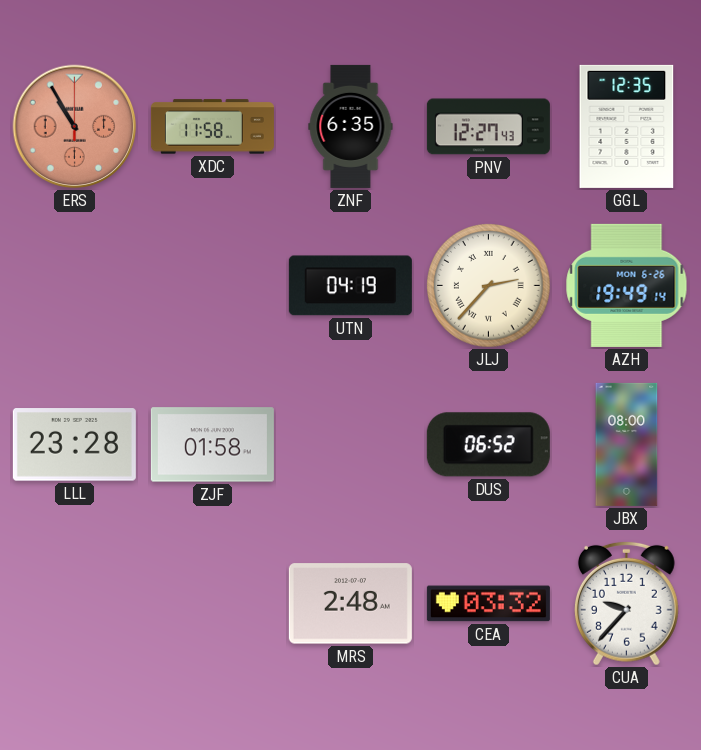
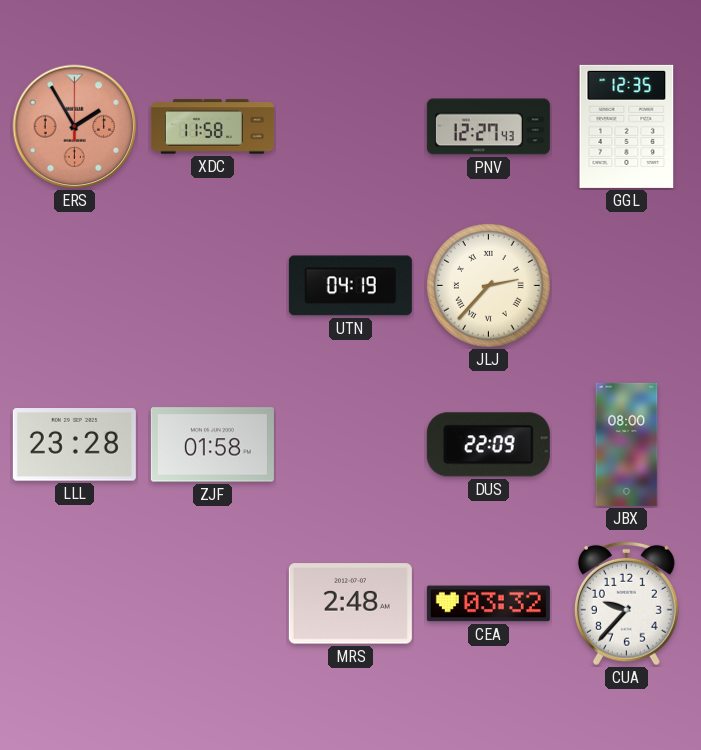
ERS: 10:55 -> 1:55
ZNF: 6:35 -> none
AZH: 19:49 -> none
DUS: 06:52 -> 22:09
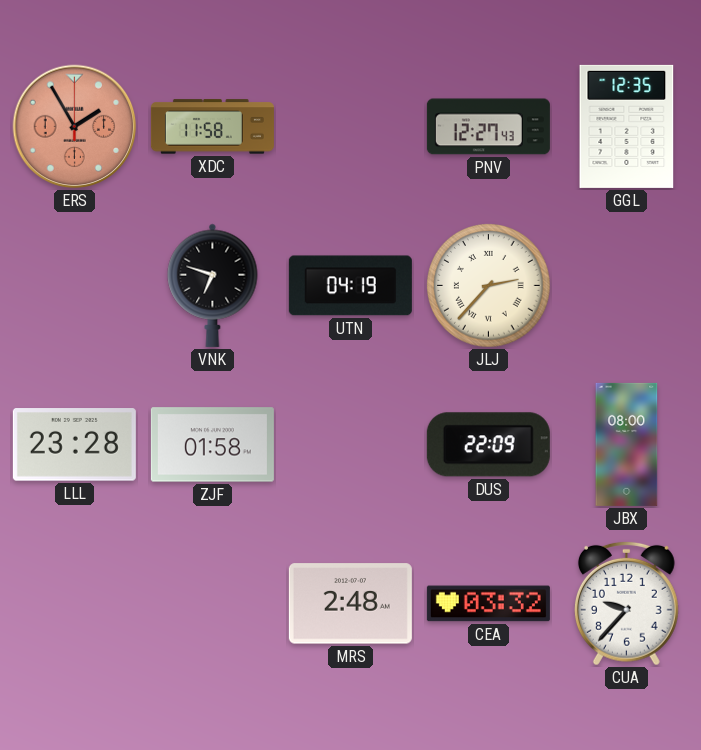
VNK: none -> 6:48
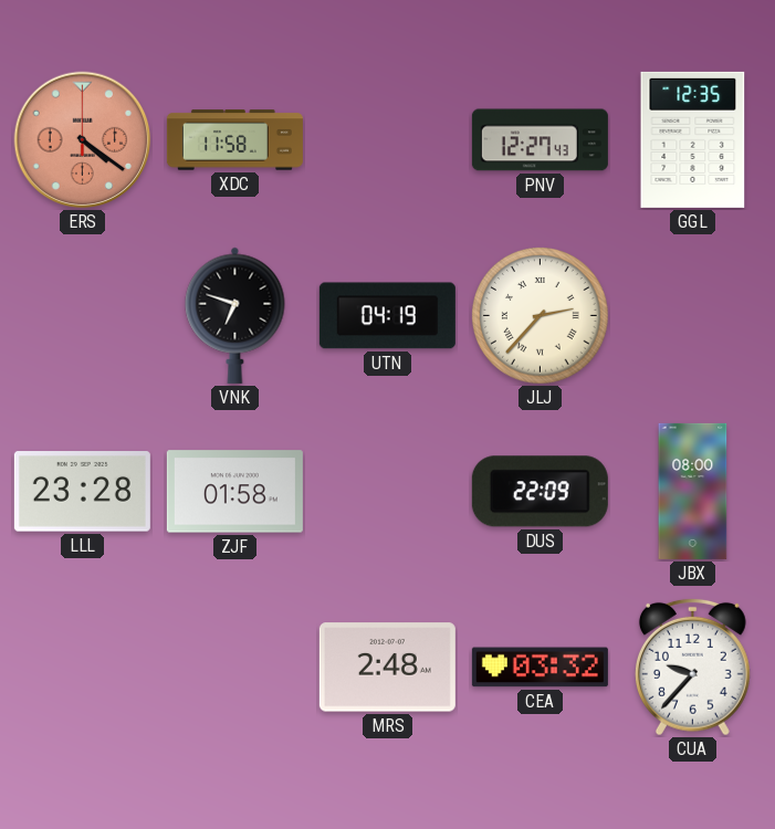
ERS: 1:55 -> 4:21
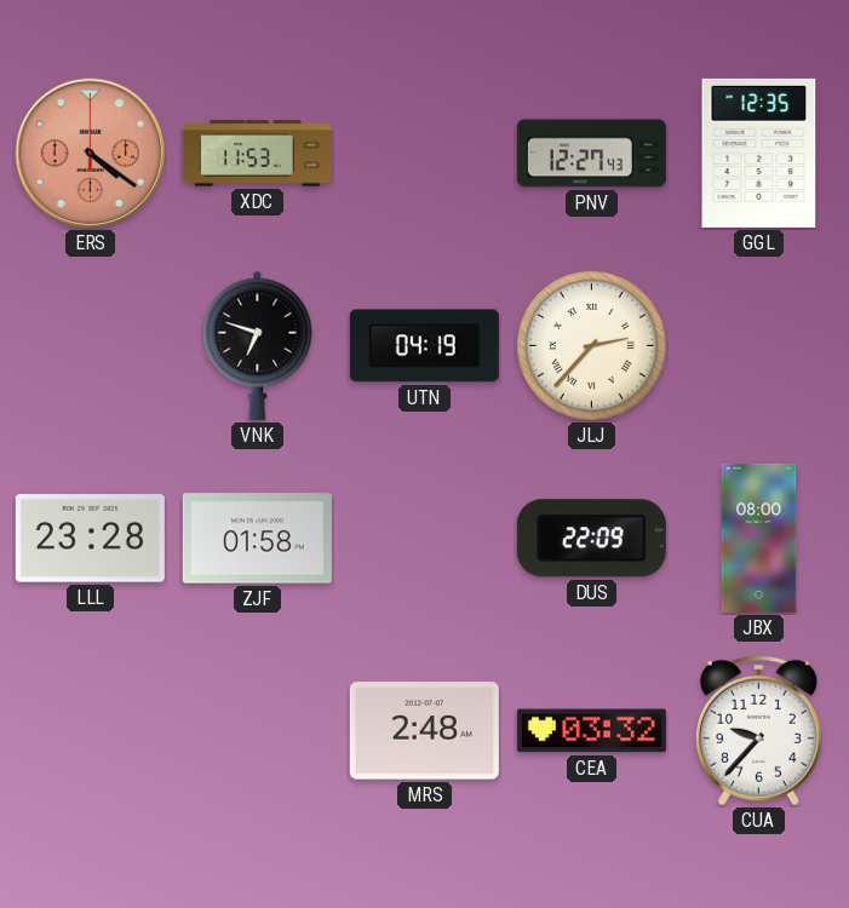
XDC: 11:58 -> 11:53
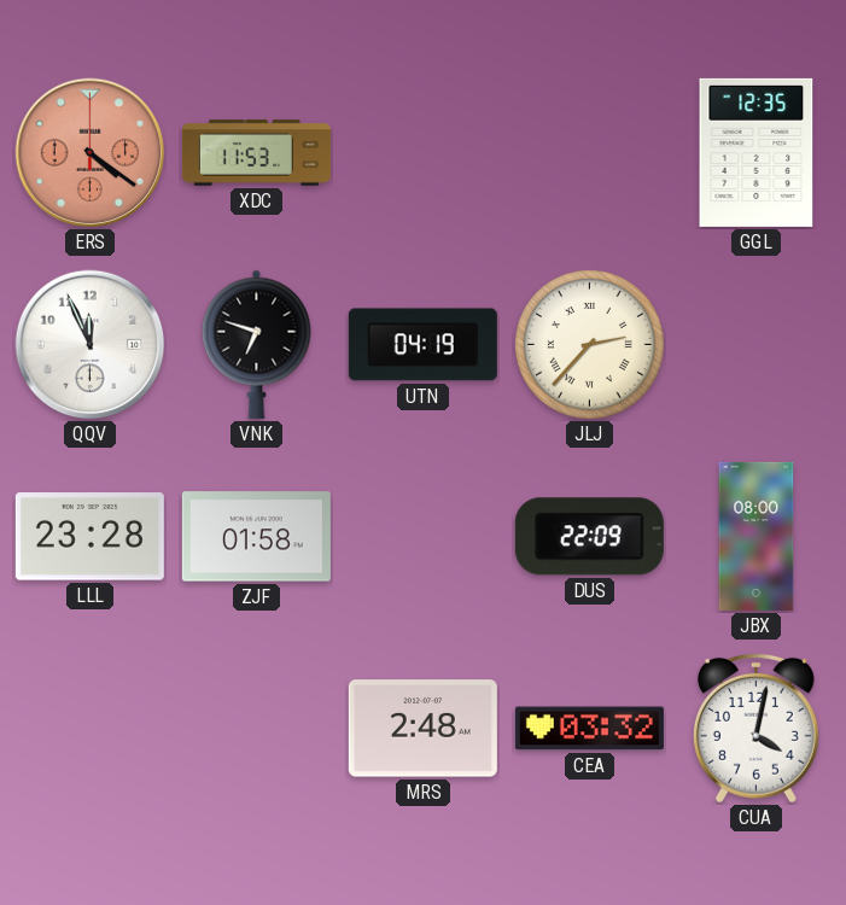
PNV: 12:27 -> none
QQV: none -> 11:56
CUA: 9:37 -> 4:02
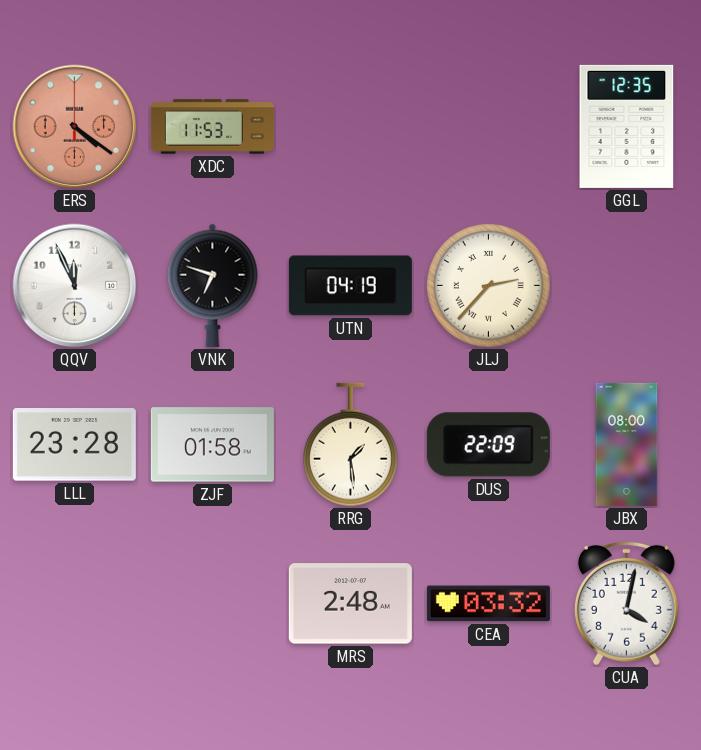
RRG: none -> 1:29
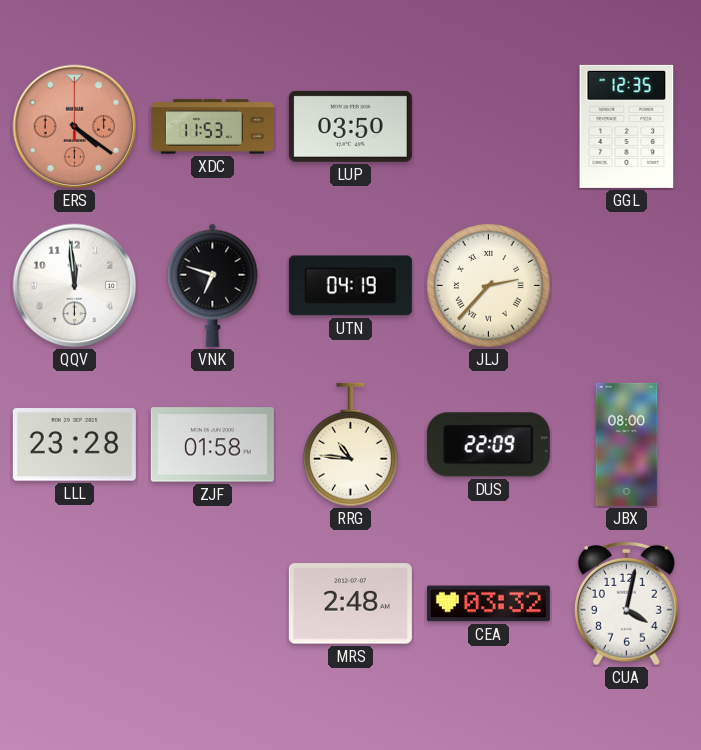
LUP: none -> 03:50
QQV: 11:56 -> 11:59
RRG: 1:29 -> 10:46
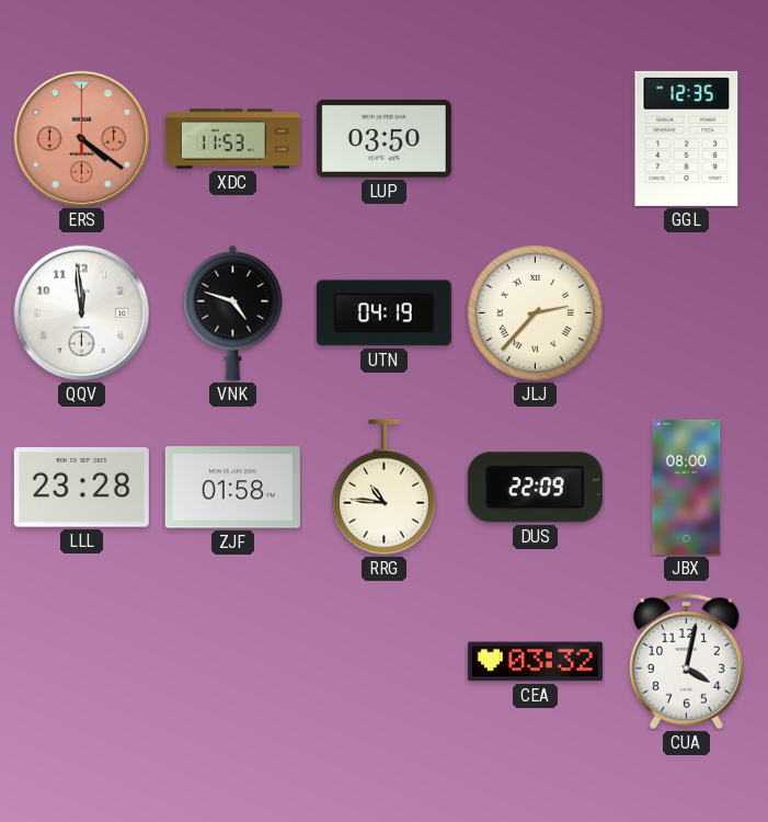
VNK: 6:48 -> 4:48
MRS: 2:48 -> none
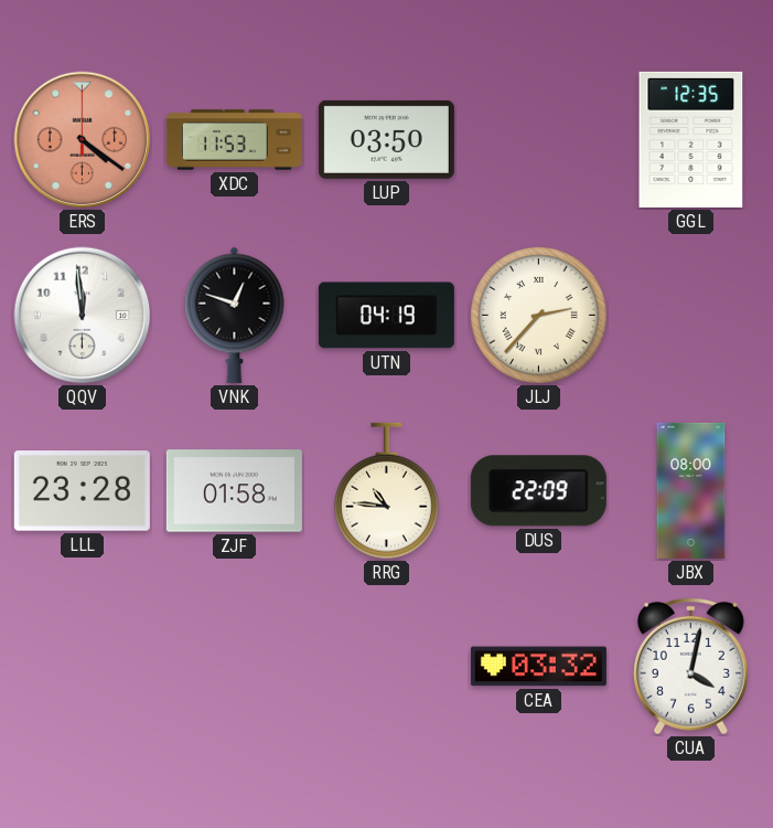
VNK: 4:48 -> 12:48
